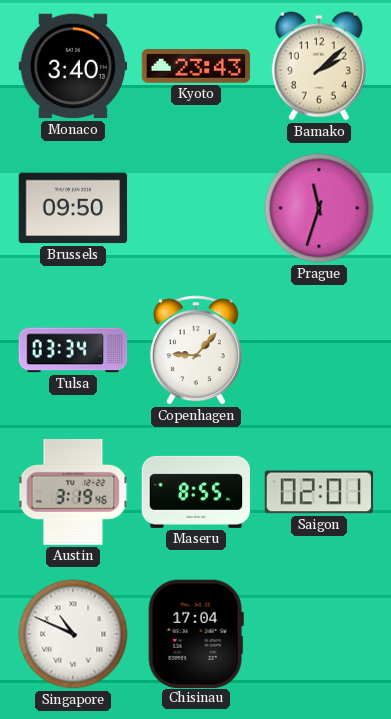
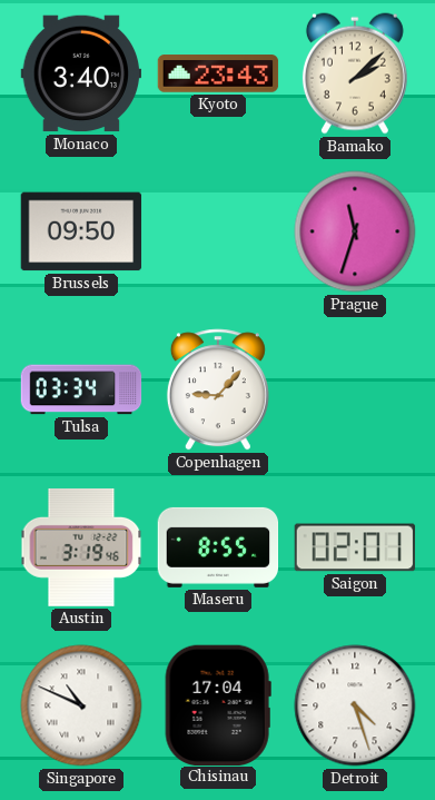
Detroit: none -> 4:27
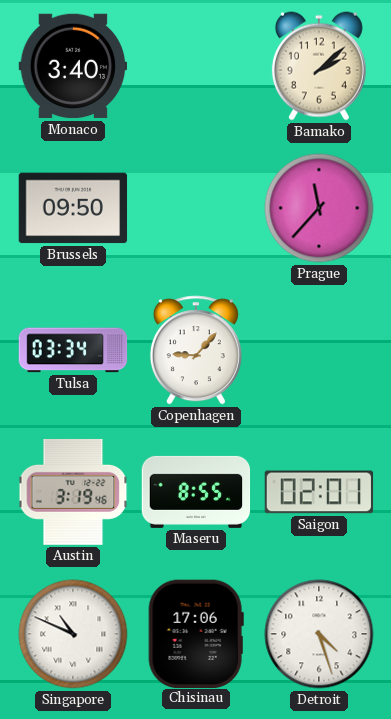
Kyoto: 23:43 -> none
Prague: 11:33 -> 11:37
Chisinau: 17:04 -> 17:06
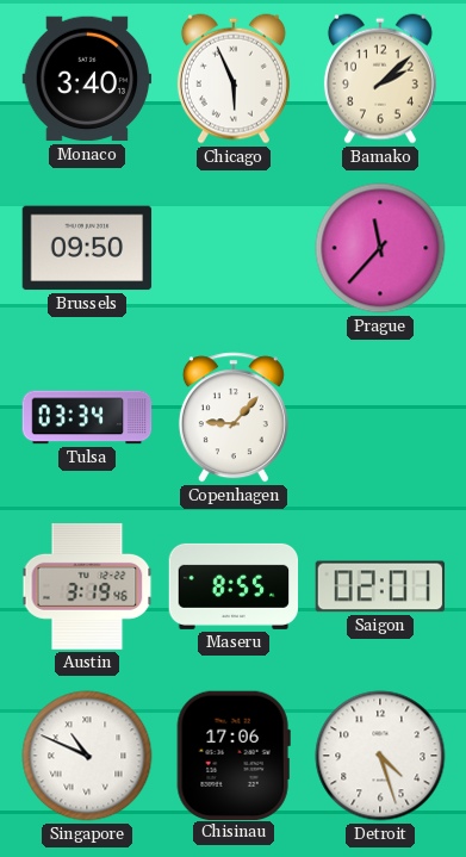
Chicago: none -> 5:56
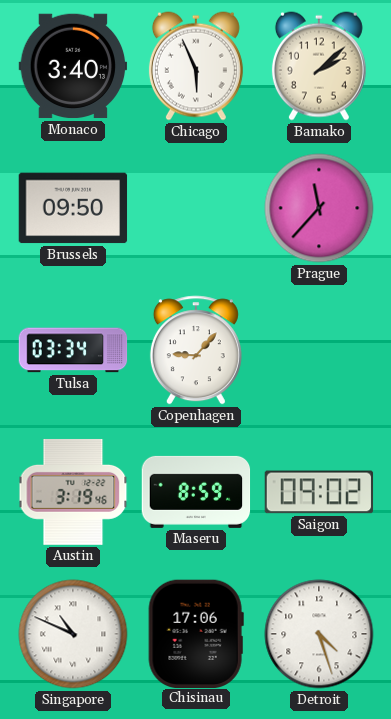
Maseru: 8:55 -> 8:59
Saigon: 02:01 -> 09:02
